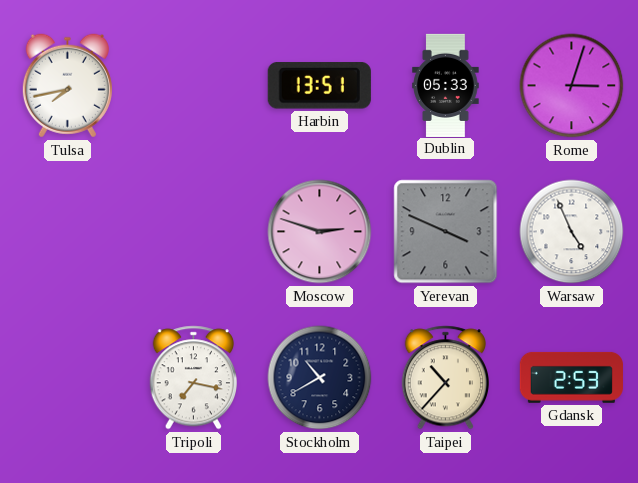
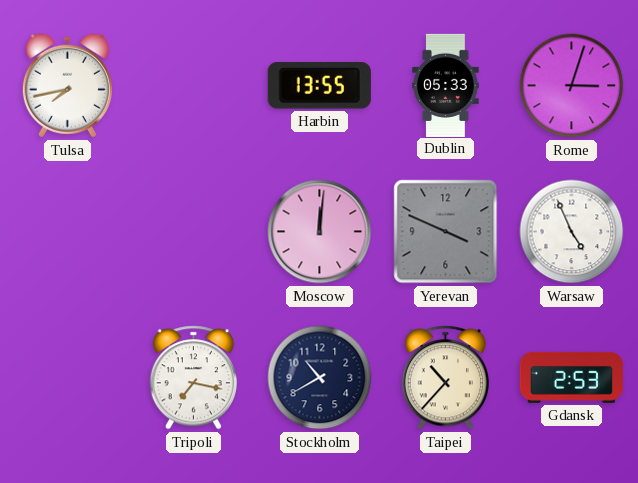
Harbin: 13:51 -> 13:55
Moscow: 2:48 -> 12:01
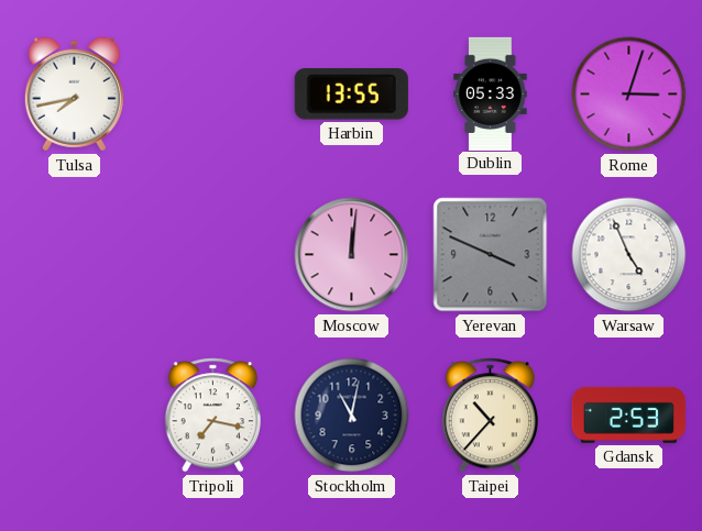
Stockholm: 10:40 -> 11:02
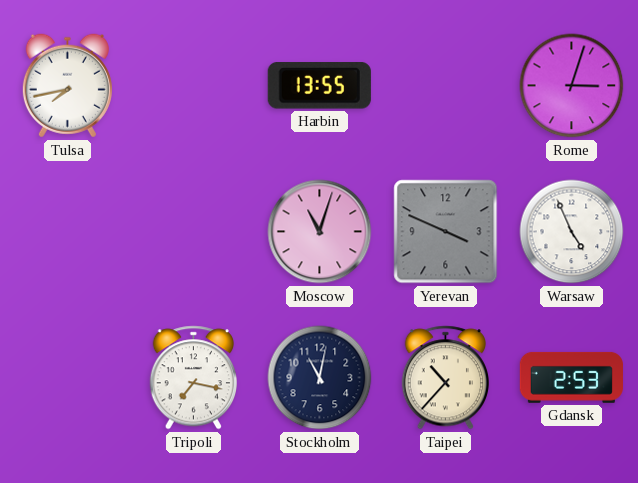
Dublin: 05:33 -> none
Moscow: 12:01 -> 11:03
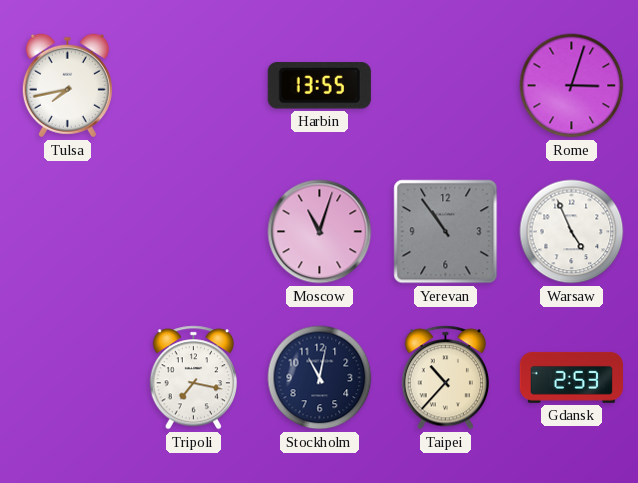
Yerevan: 3:49 -> 10:54
